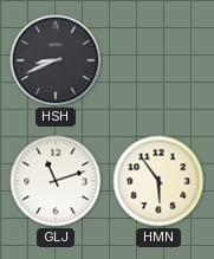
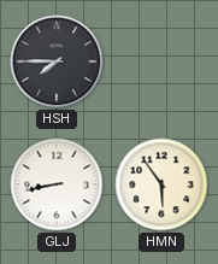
HSH: 8:41 -> 7:45
GLJ: 11:12 -> 8:43
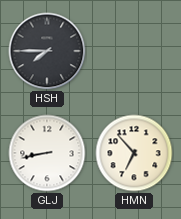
HMN: 5:54 -> 6:53
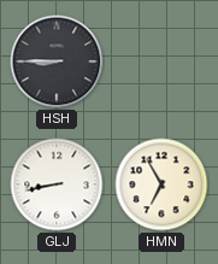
HSH: 7:45 -> 8:45
HMN: 6:53 -> 6:55
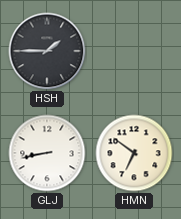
HSH: 8:45 -> 1:45
HMN: 6:55 -> 6:51
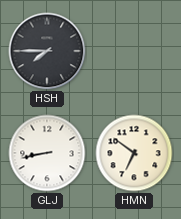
HSH: 1:45 -> 7:45
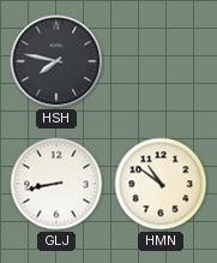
HSH: 7:45 -> 7:47
HMN: 6:51 -> 10:51
